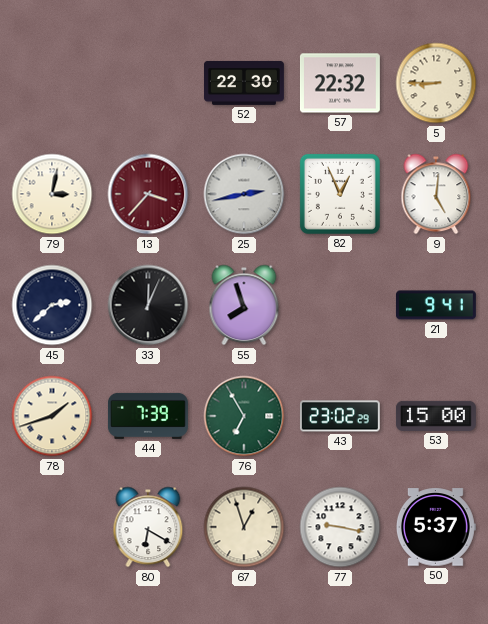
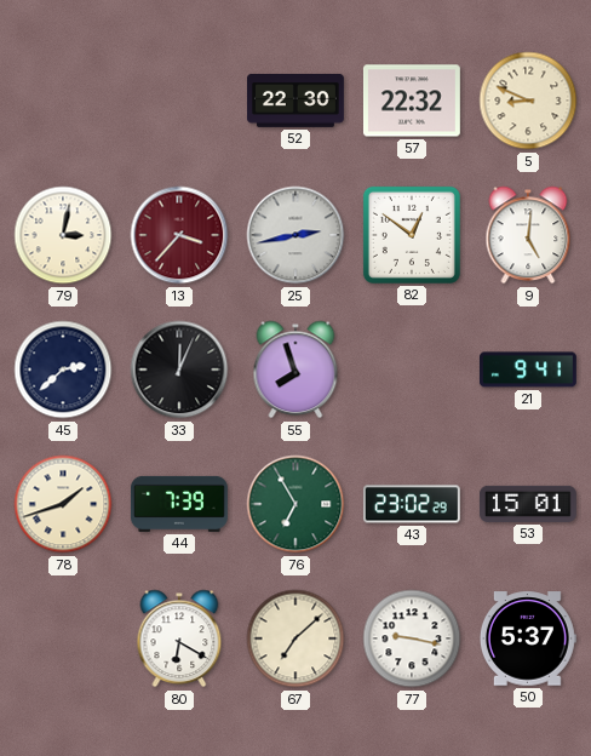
5: 8:45 -> 8:49
82: 12:56 -> 12:51
53: 15:00 -> 15:01
67: 12:57 -> 7:08
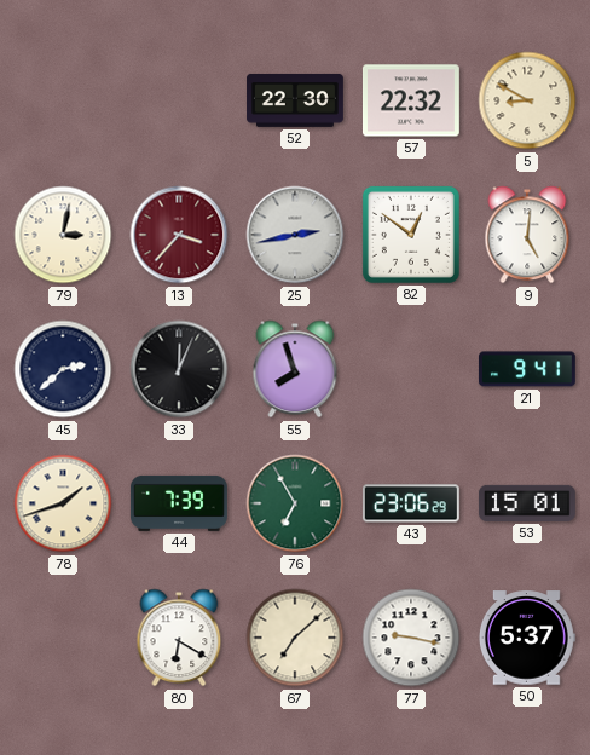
5: 8:49 -> 8:50
43: 23:02 -> 23:06
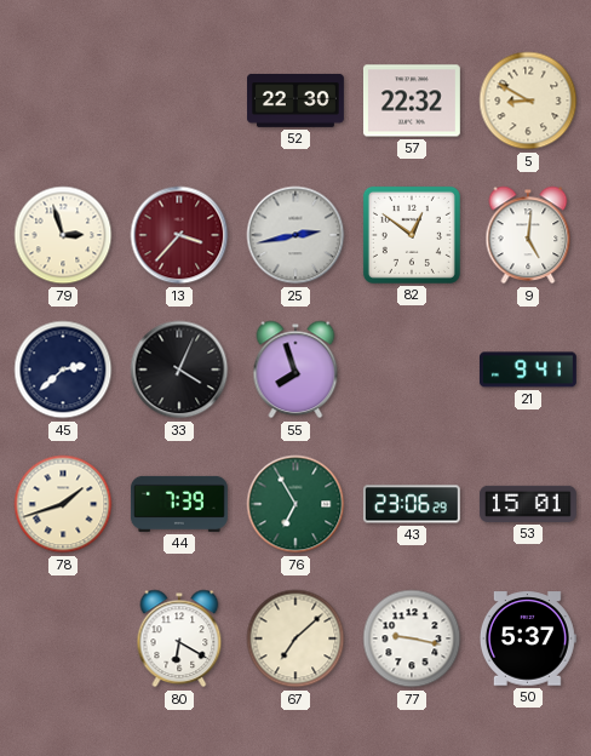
79: 3:02 -> 2:57
33: 12:04 -> 4:04
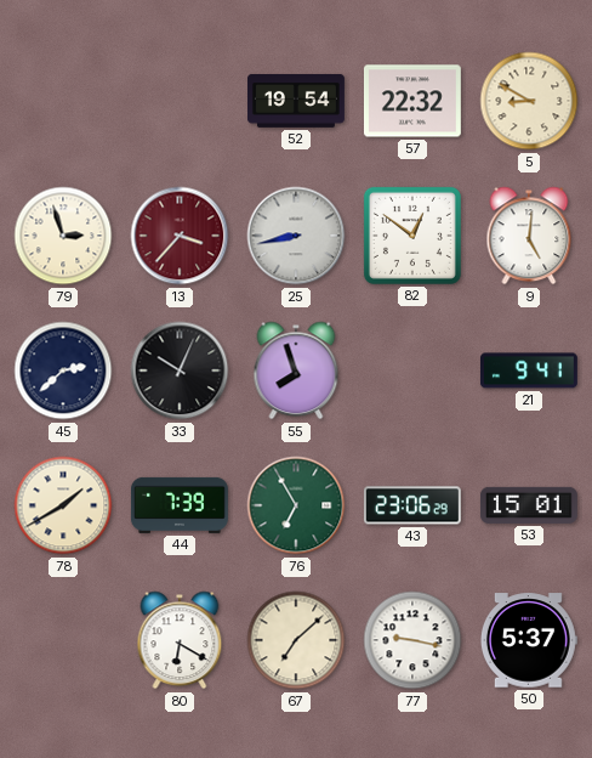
52: 22:30 -> 19:54
25: 2:43 -> 8:43
33: 4:04 -> 10:04
78: 1:42 -> 1:40
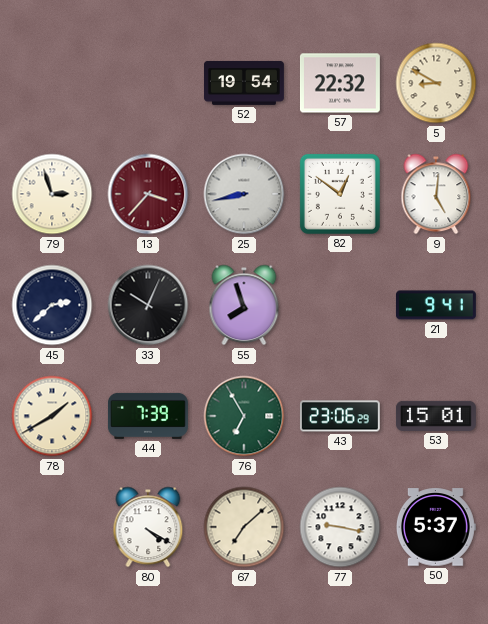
80: 6:20 -> 4:20
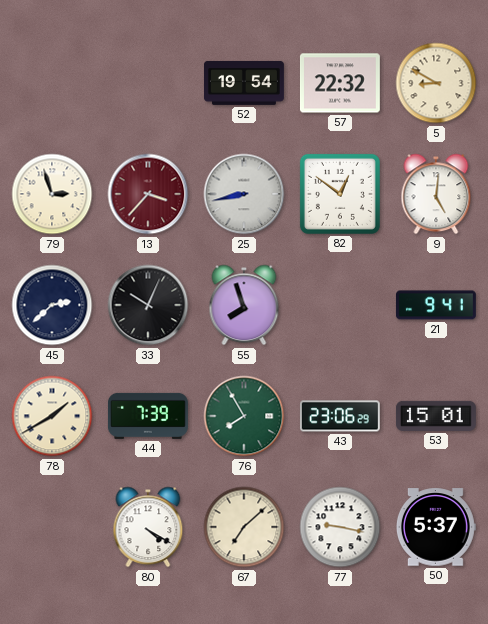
76: 6:55 -> 7:55
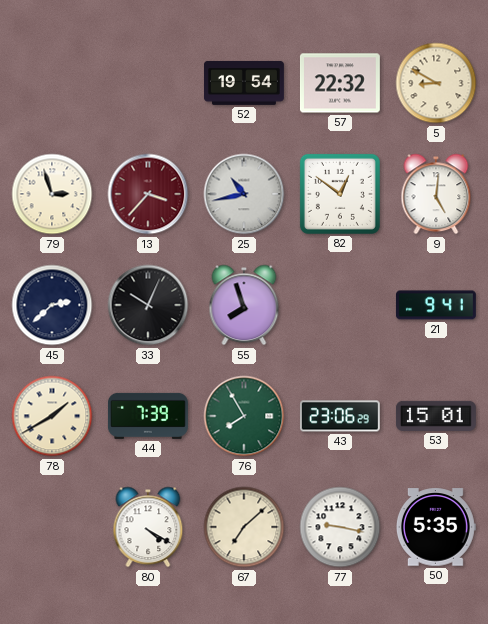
25: 8:43 -> 10:43
50: 5:37 -> 5:35
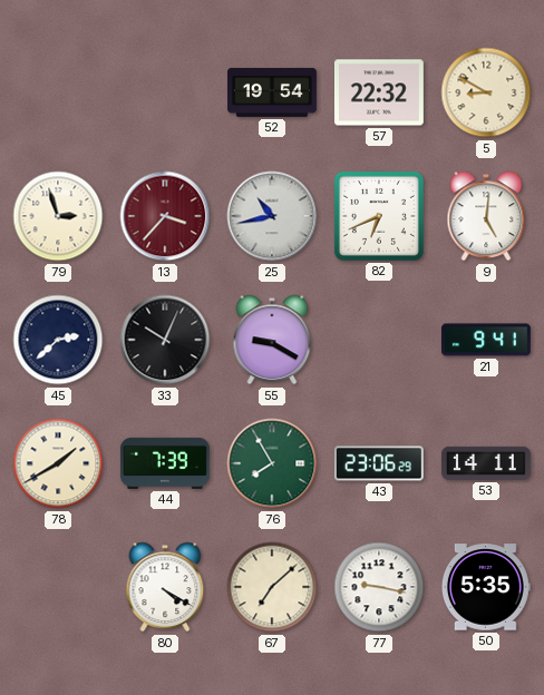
82: 12:51 -> 6:41
55: 7:57 -> 9:20
53: 15:01 -> 14:11
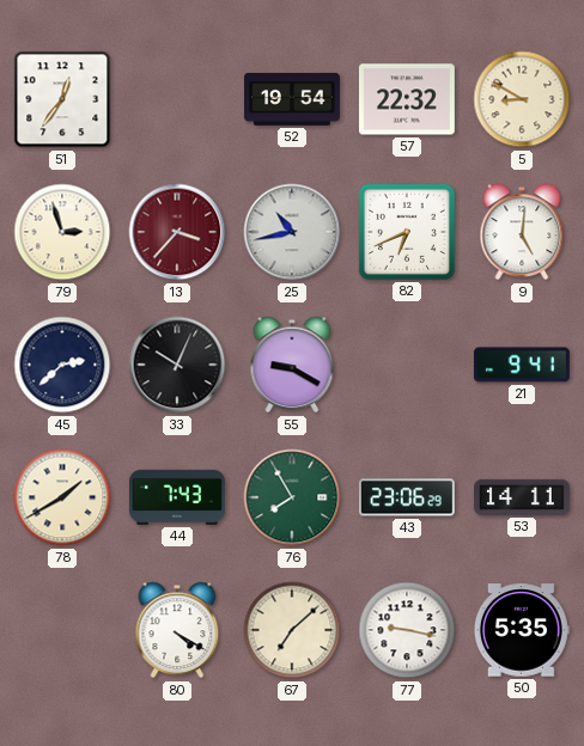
51: none -> 12:36
44: 7:39 -> 7:43
